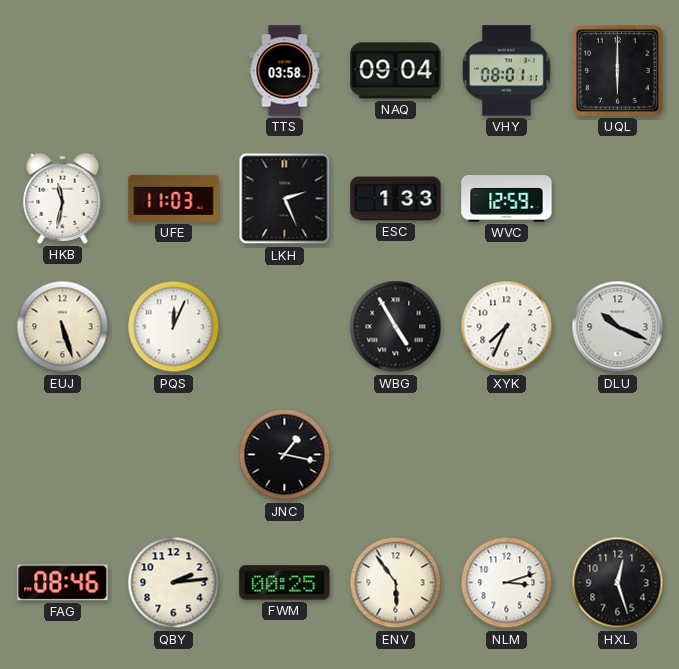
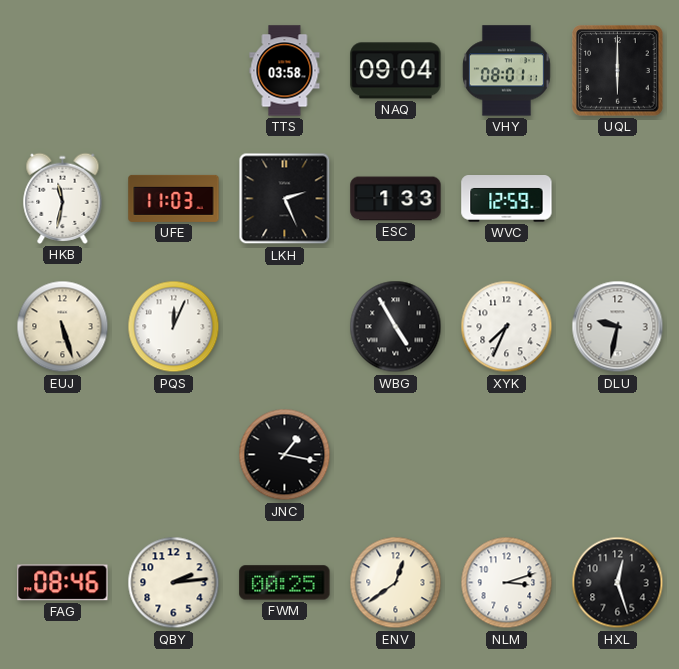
DLU: 10:19 -> 9:32
ENV: 5:54 -> 12:39
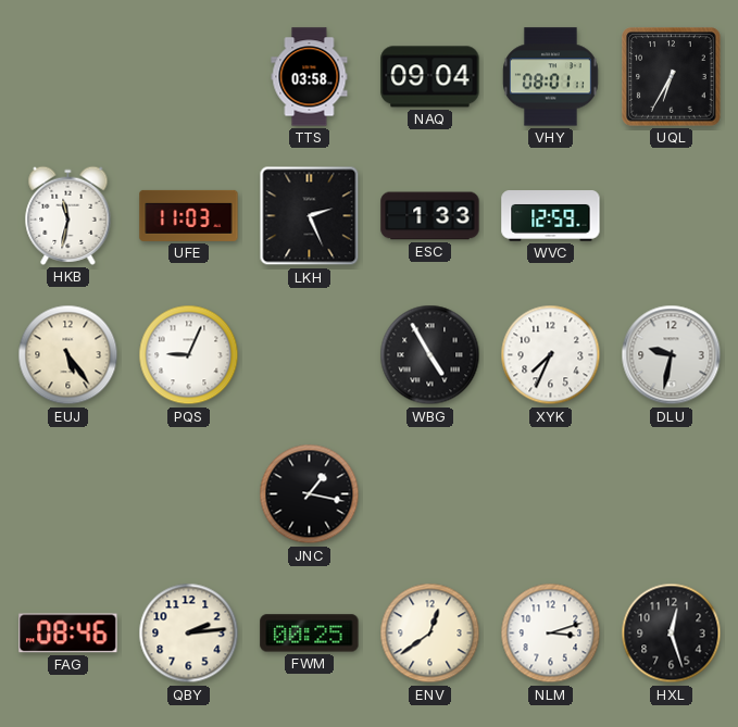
UQL: 6:00 -> 6:35
EUJ: 5:27 -> 5:24
PQS: 12:04 -> 9:04
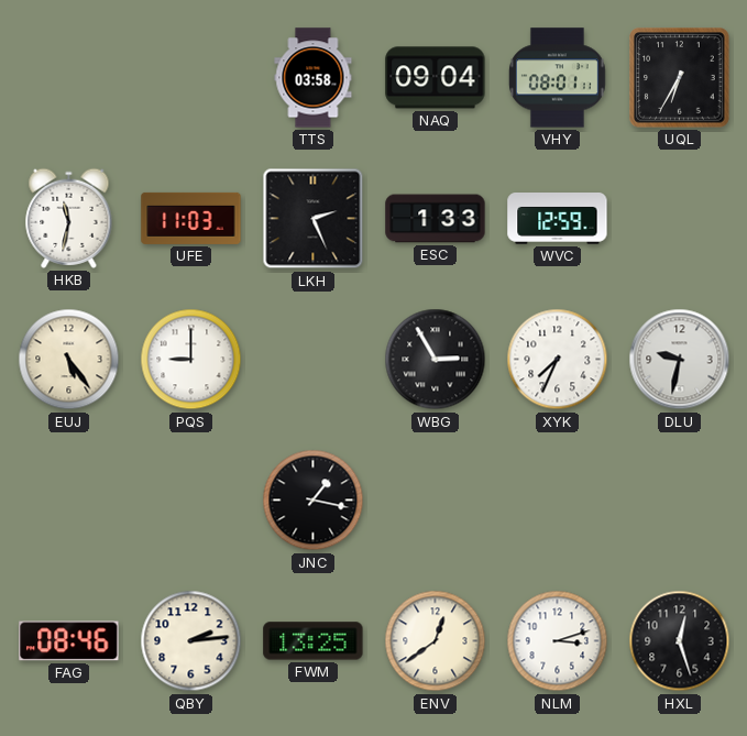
PQS: 9:04 -> 9:00
WBG: 4:55 -> 2:55
FWM: 00:25 -> 13:25
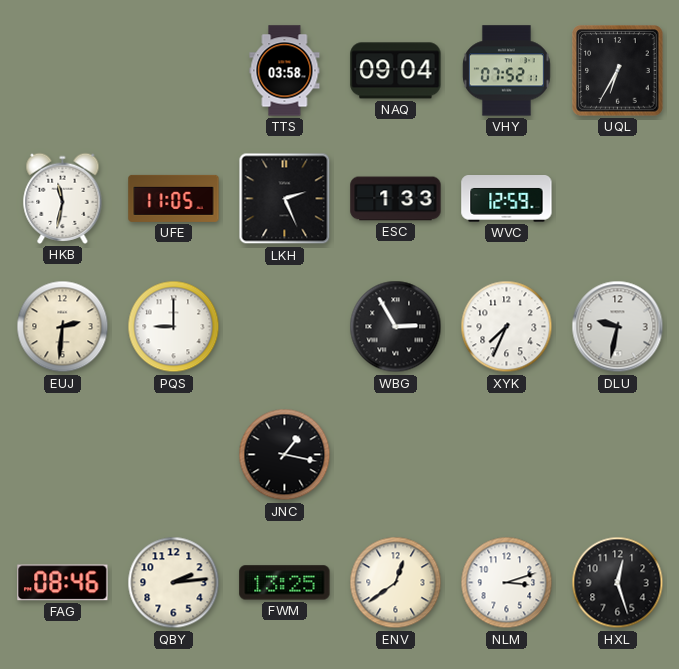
VHY: 08:01 -> 07:52
UFE: 11:03 -> 11:05
EUJ: 5:24 -> 2:31
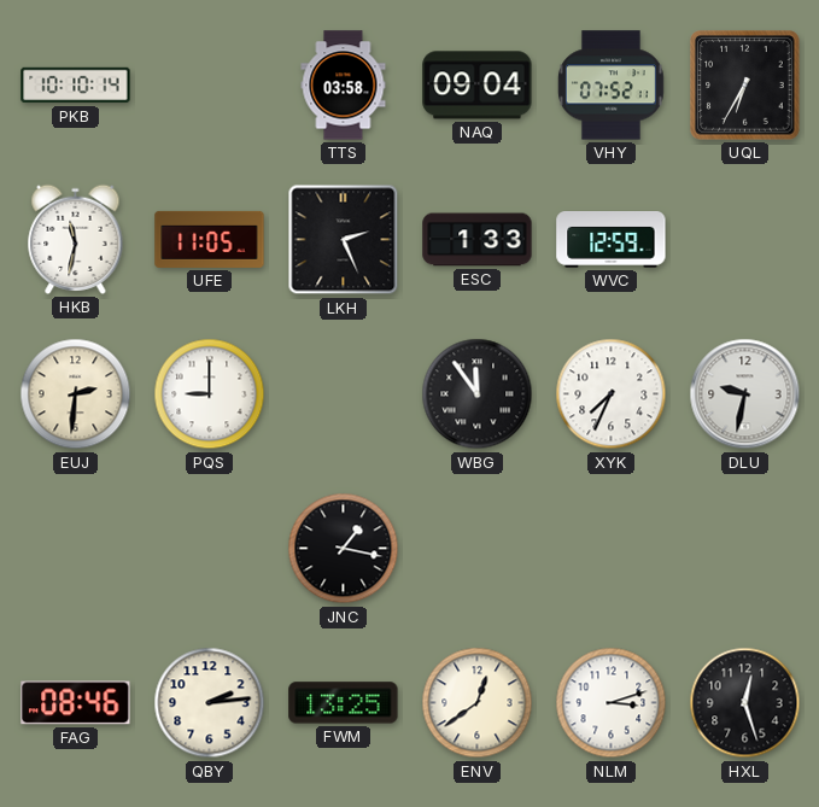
PKB: none -> 10:10
WBG: 2:55 -> 11:54
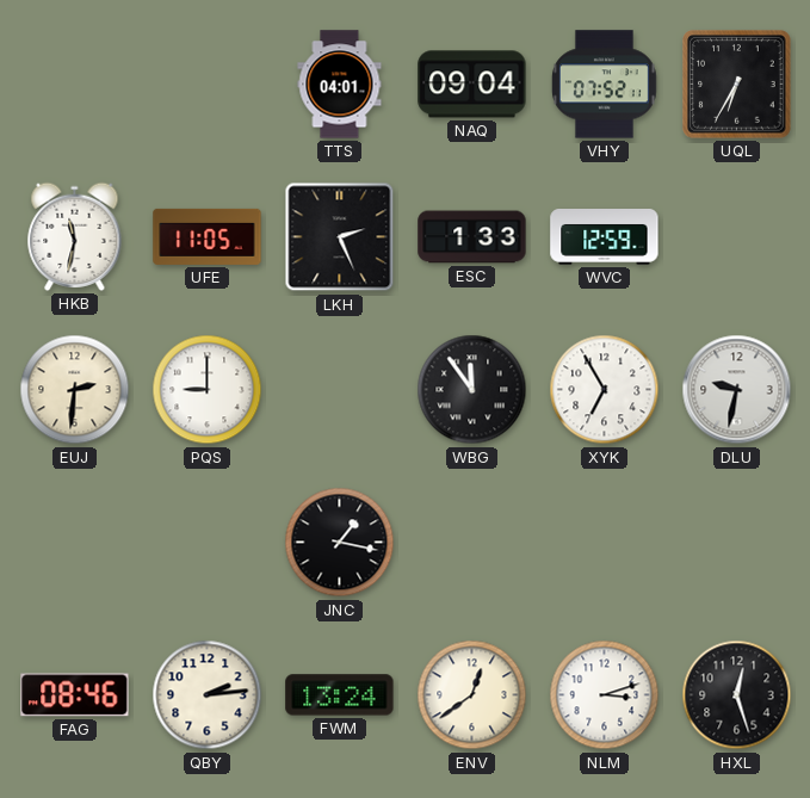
PKB: 10:10 -> none
TTS: 03:58 -> 04:01
XYK: 7:34 -> 6:55
FWM: 13:25 -> 13:24
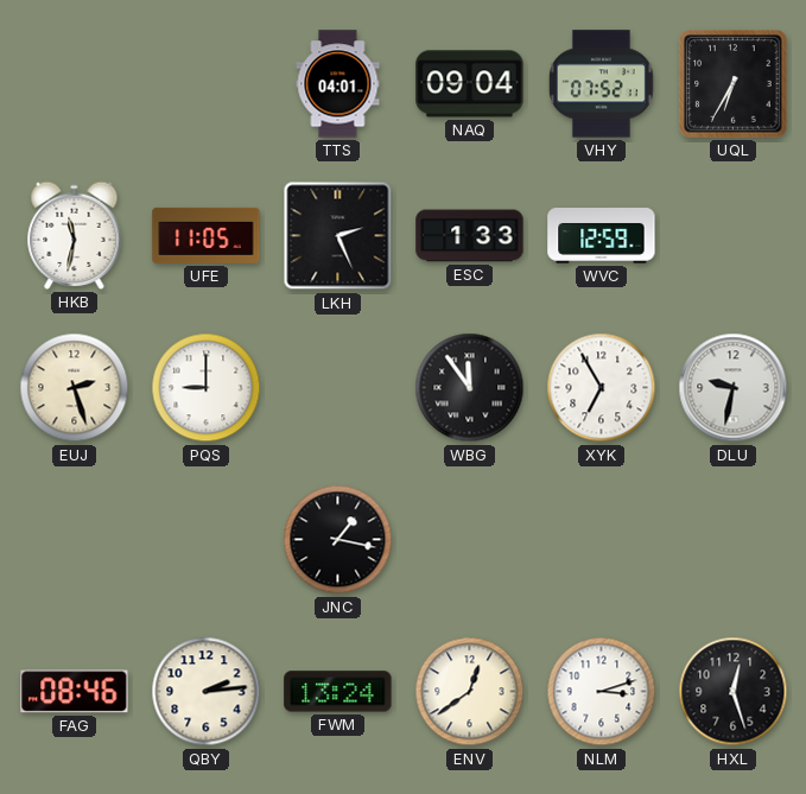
EUJ: 2:31 -> 2:27
